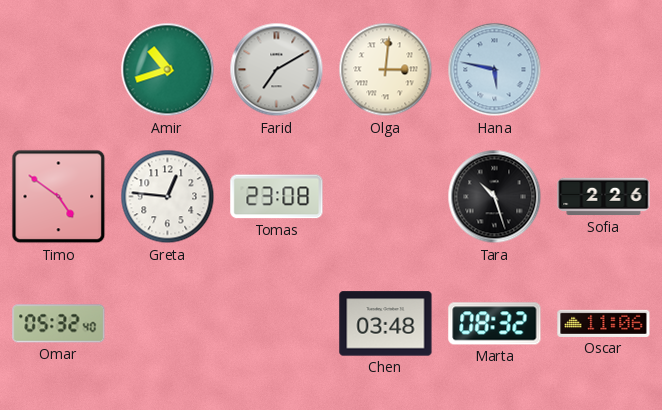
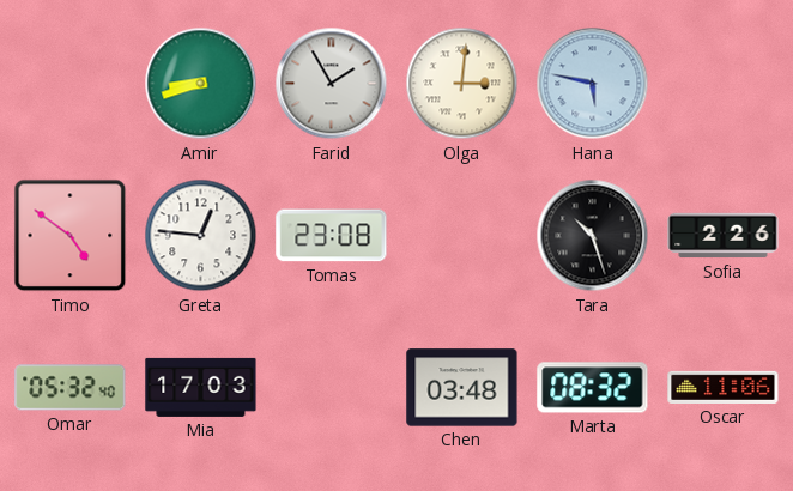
Amir: 10:42 -> 8:42
Farid: 7:10 -> 1:55
Mia: none -> 17:03
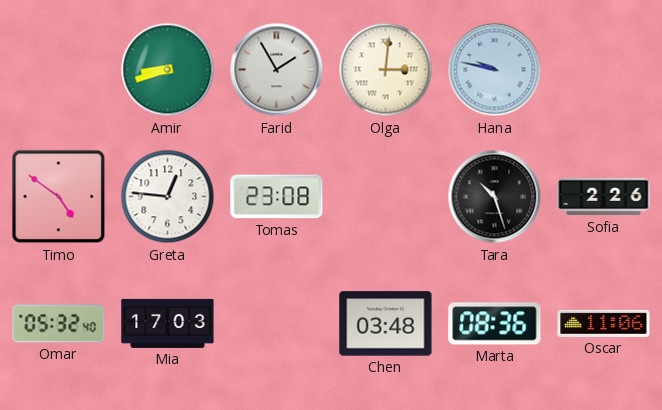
Hana: 5:47 -> 9:47
Marta: 08:32 -> 08:36
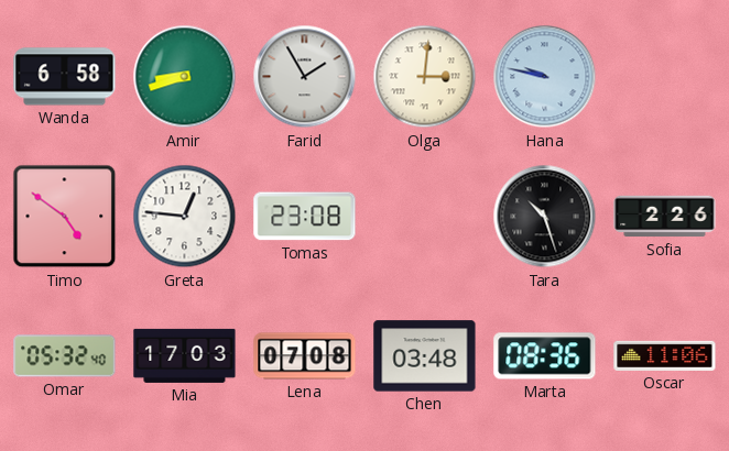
Wanda: none -> 6:58
Lena: none -> 07:08
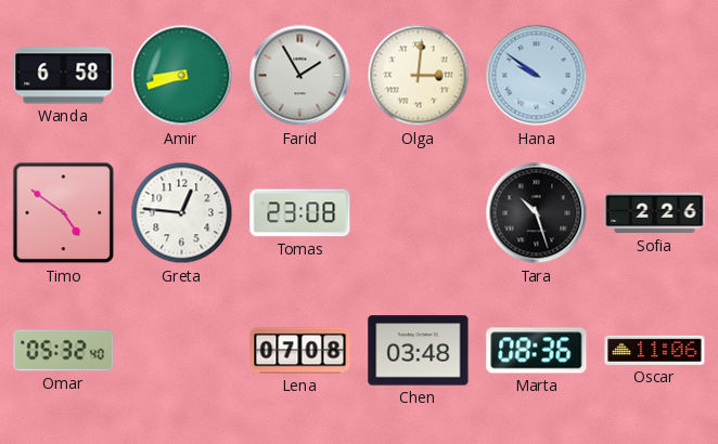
Hana: 9:47 -> 9:51
Mia: 17:03 -> none
